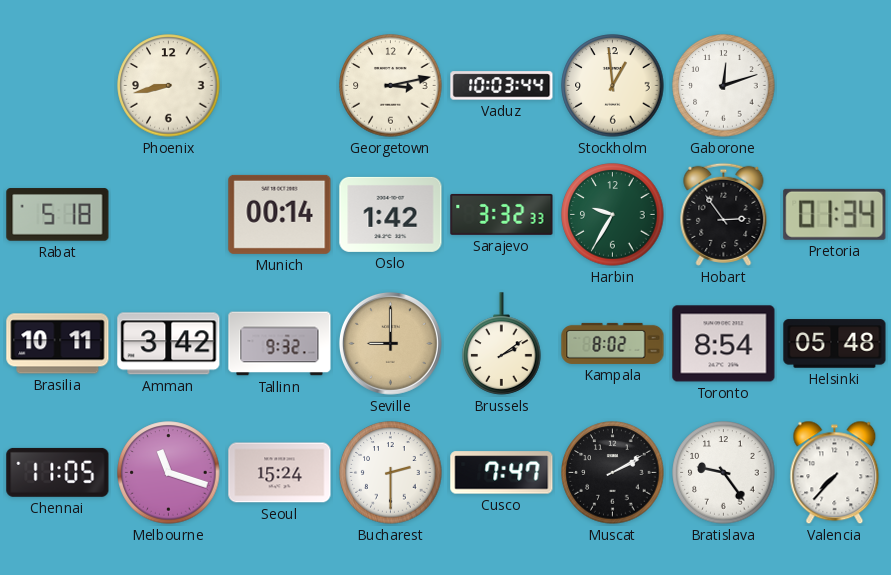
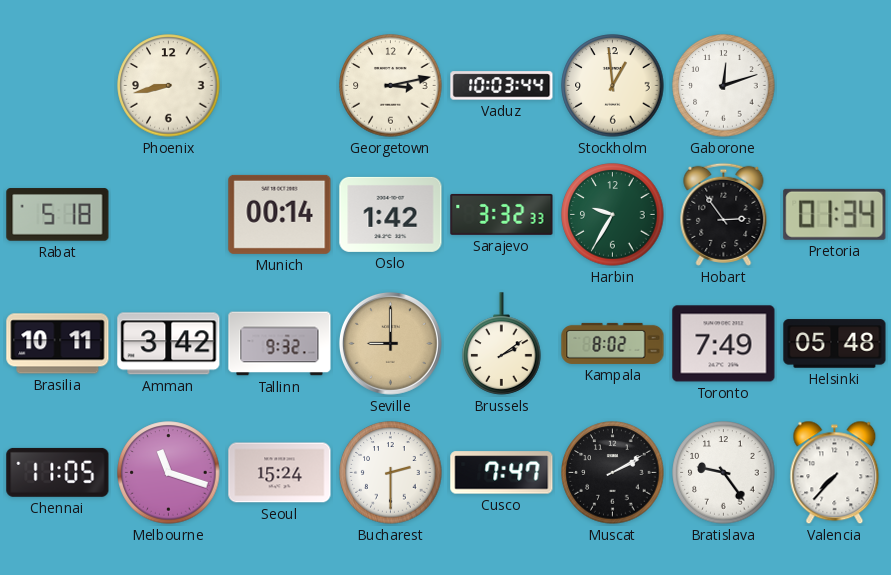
Toronto: 8:54 -> 7:49
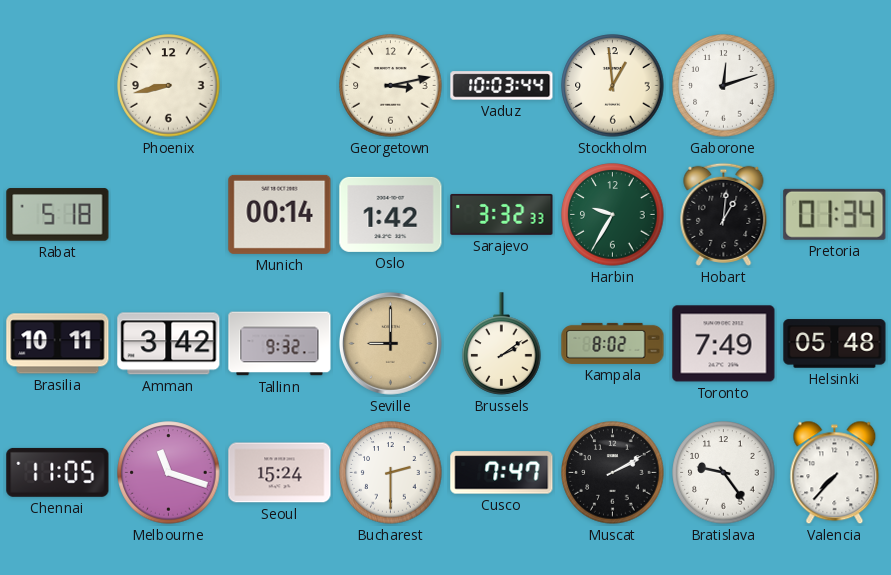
Hobart: 2:54 -> 1:01
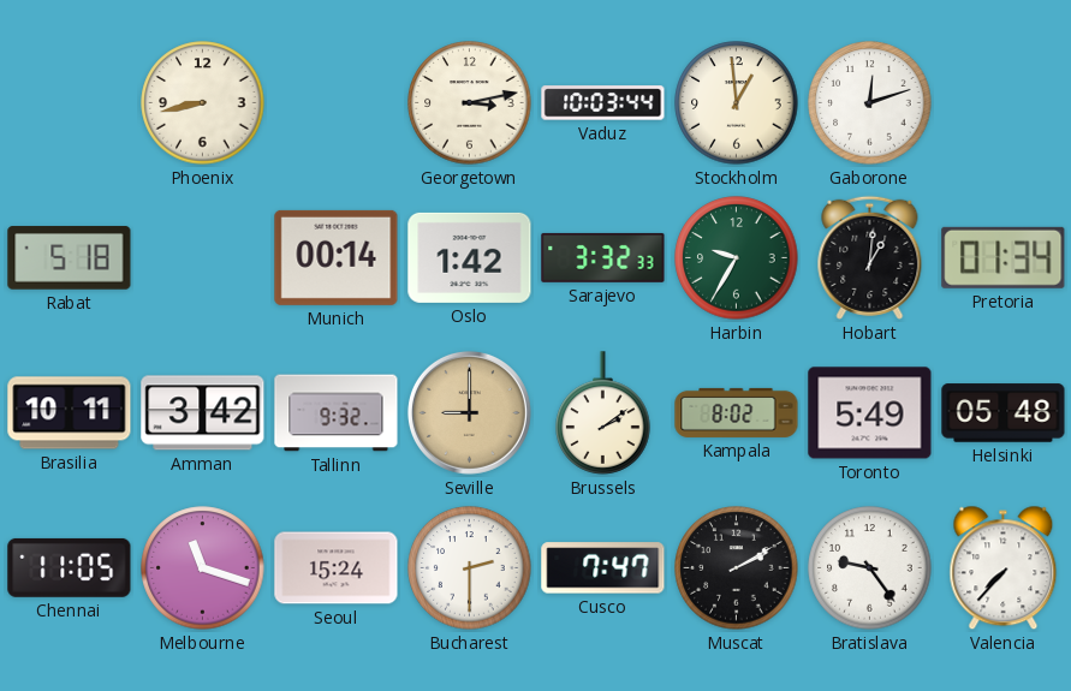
Toronto: 7:49 -> 5:49
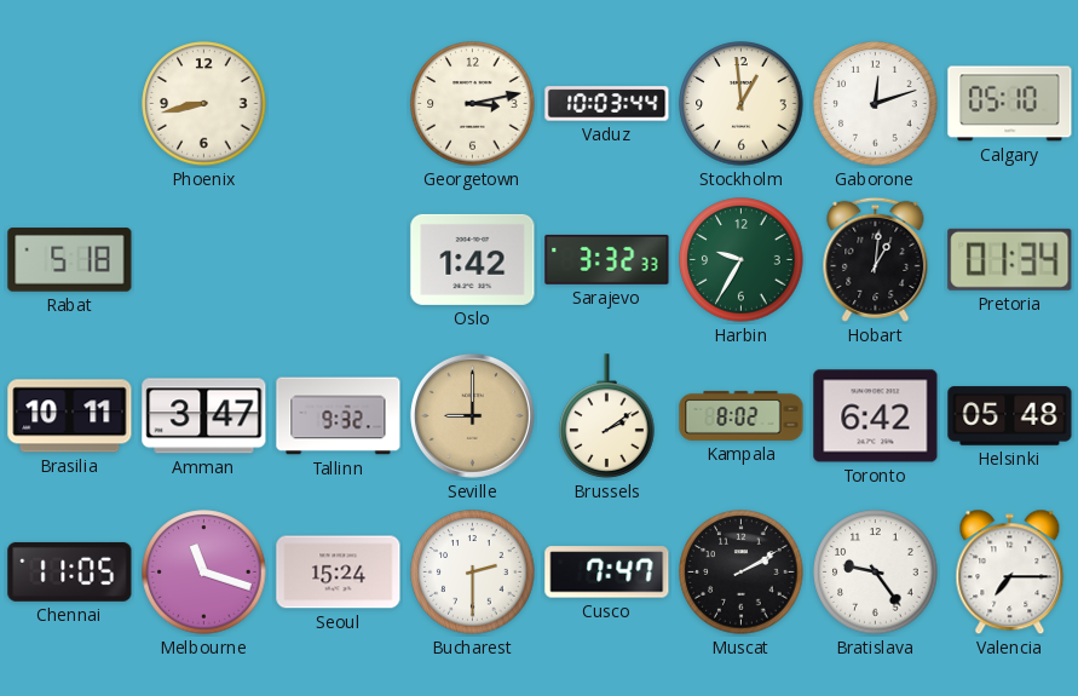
Calgary: none -> 05:10
Munich: 00:14 -> none
Amman: 3:42 -> 3:47
Toronto: 5:49 -> 6:42
Valencia: 7:37 -> 7:15
